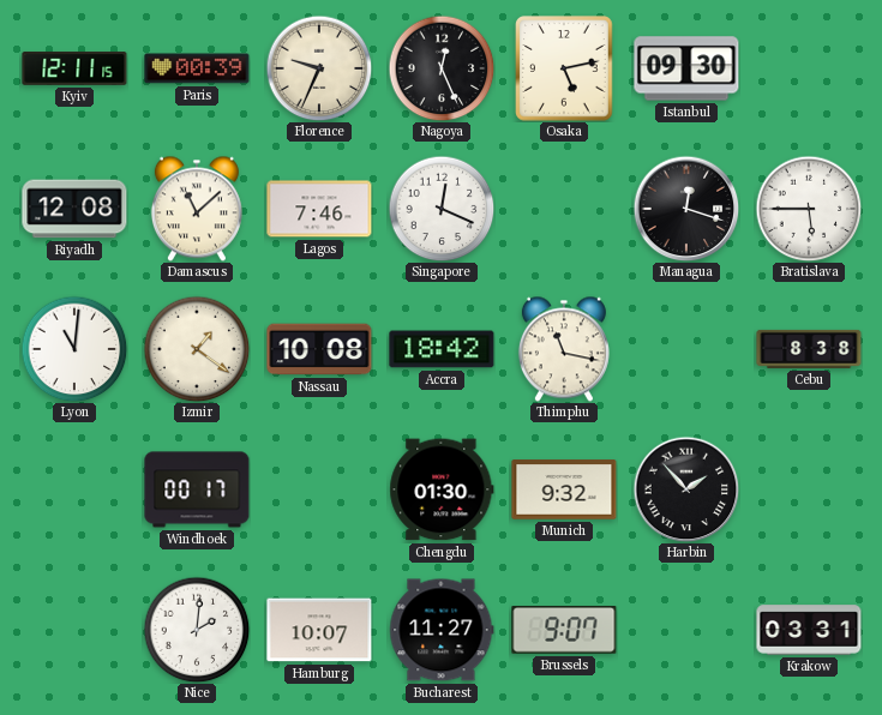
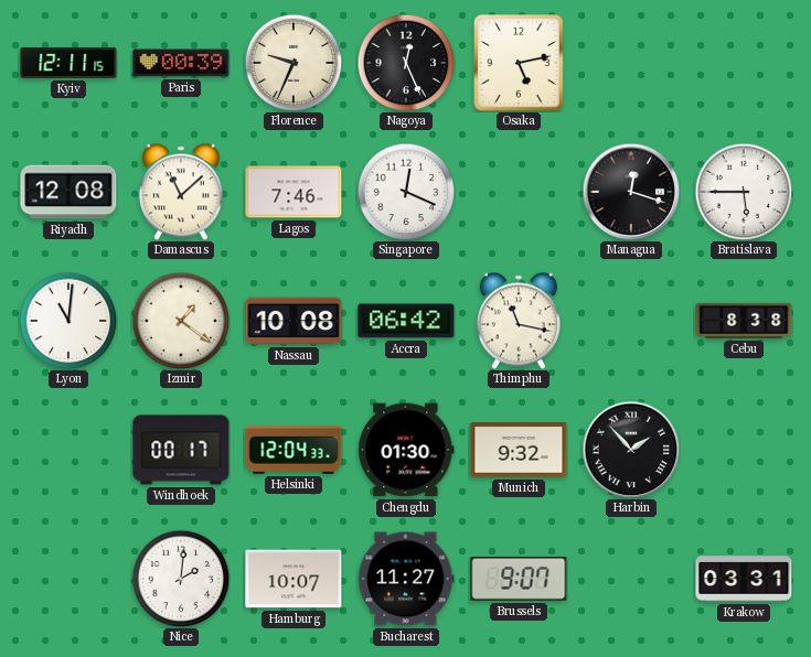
Istanbul: 09:30 -> none
Accra: 18:42 -> 06:42
Helsinki: none -> 12:04
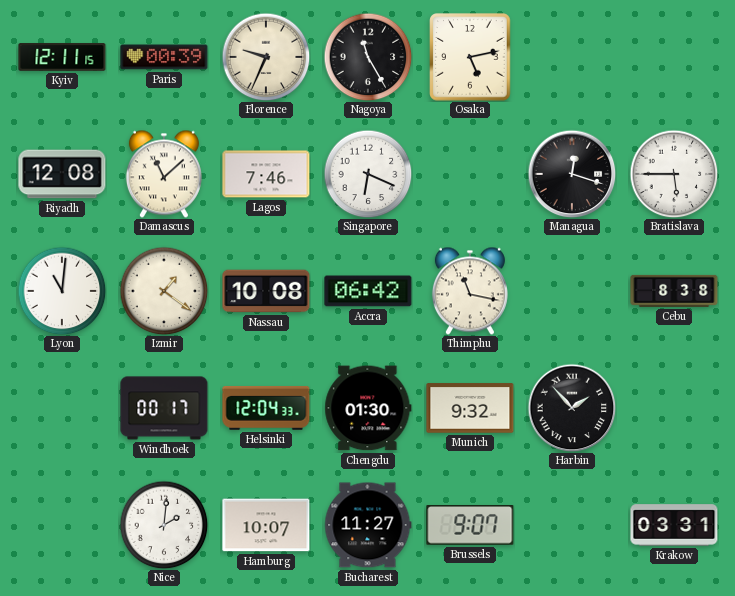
Nagoya: 12:26 -> 11:25
Singapore: 12:19 -> 6:19
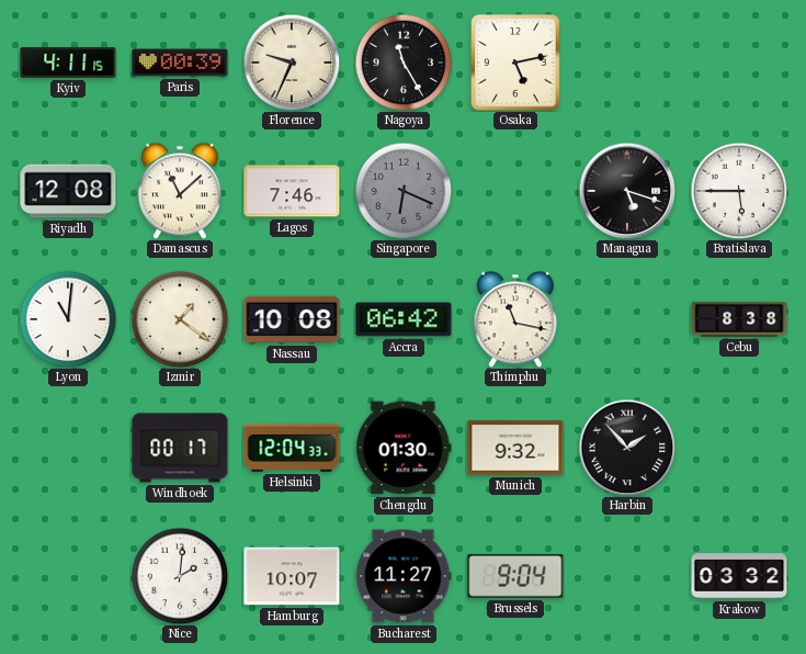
Kyiv: 12:11 -> 4:11
Singapore dial: white -> grey
Managua: 12:18 -> 5:18
Brussels: 9:07 -> 9:04
Krakow: 03:31 -> 03:32
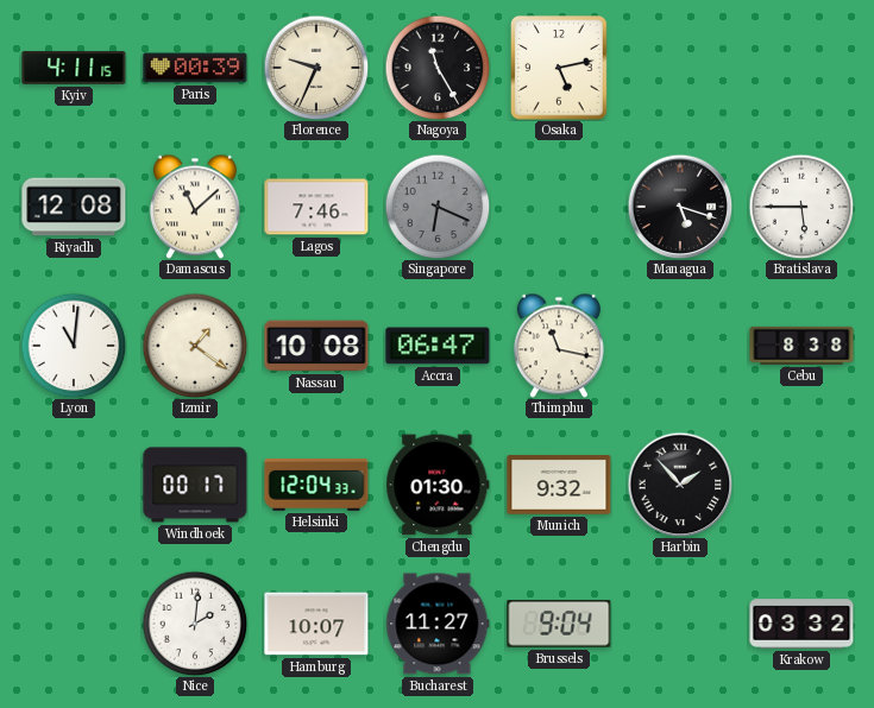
Accra: 06:42 -> 06:47
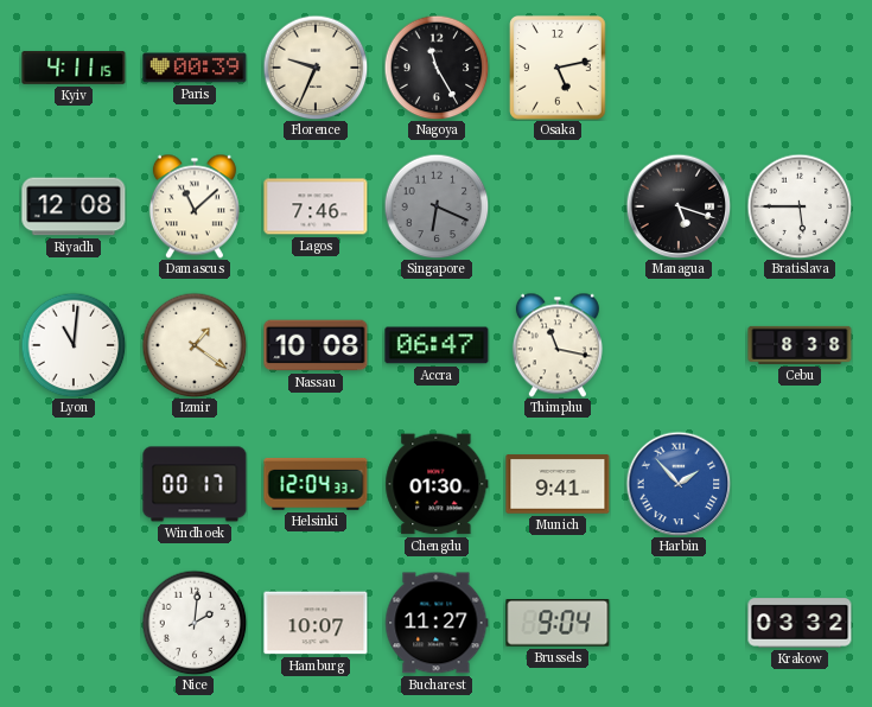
Munich: 9:32 -> 9:41
Harbin dial: black -> blue
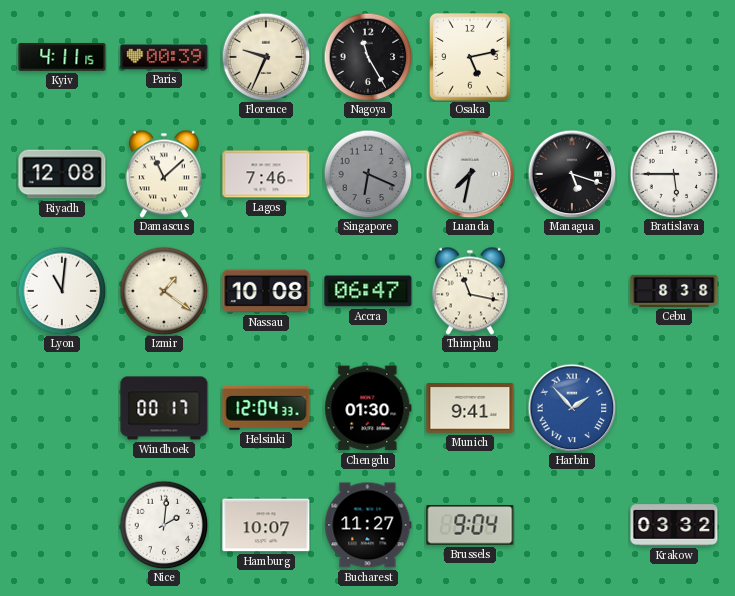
Luanda: none -> 7:32
